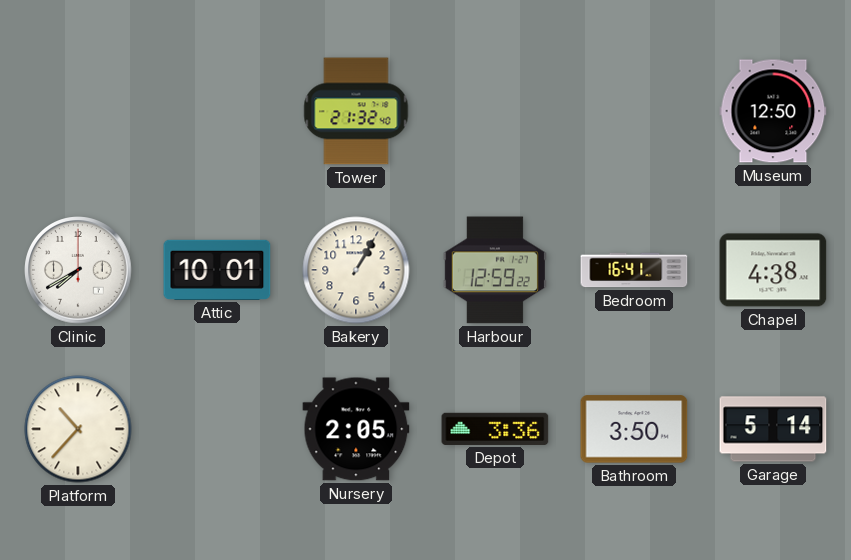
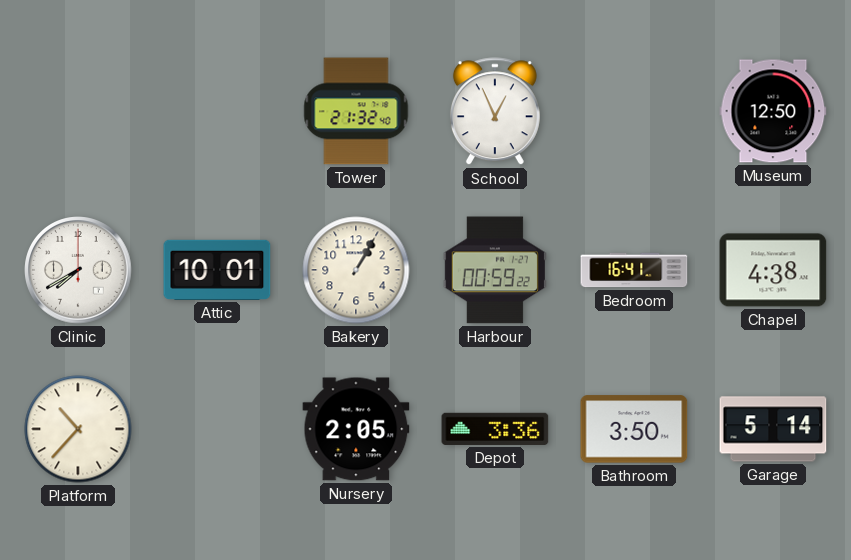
School: none -> 12:56
Harbour: 12:59 -> 00:59
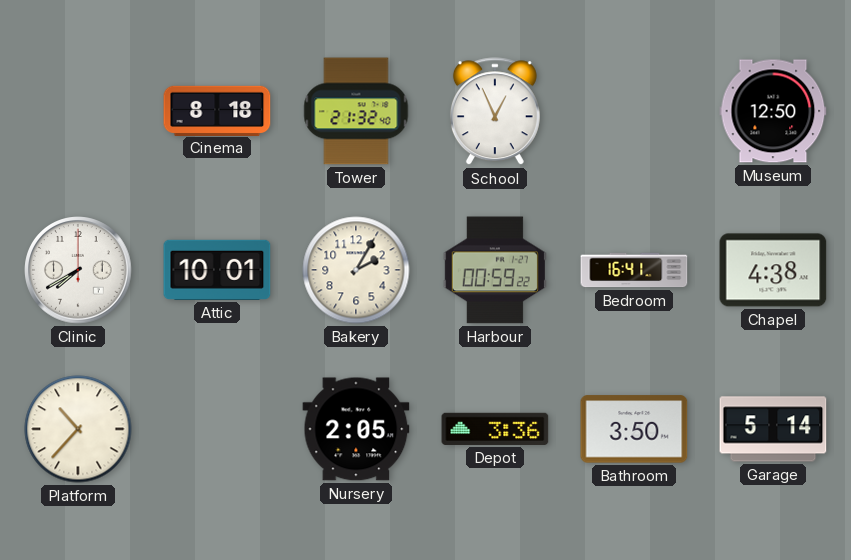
Cinema: none -> 8:18
Bakery: 1:05 -> 2:05
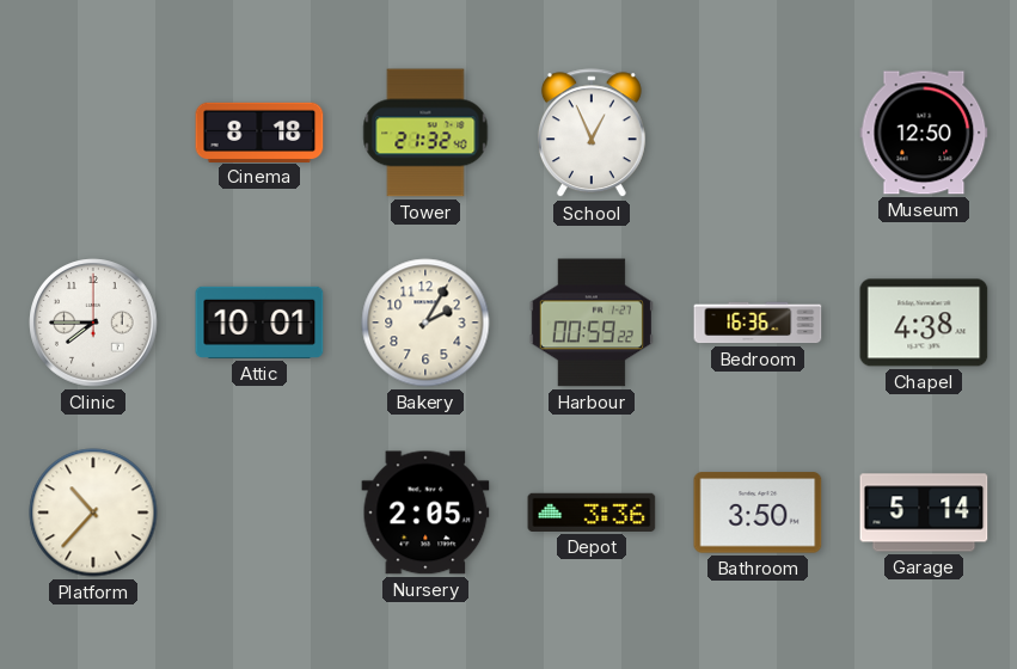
Clinic: 7:40 -> 7:45
Bedroom: 16:41 -> 16:36
